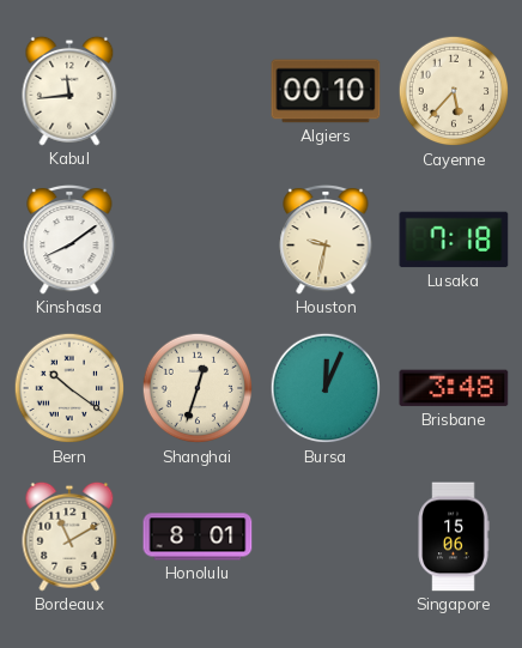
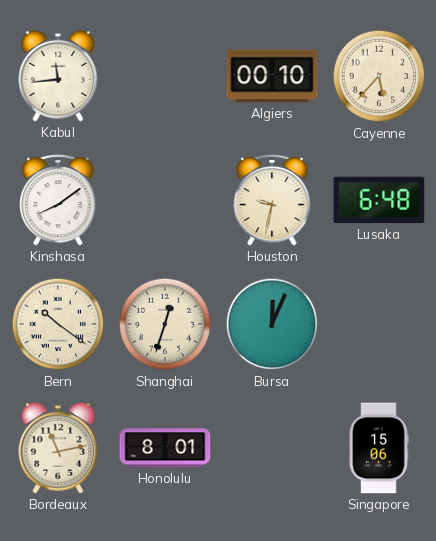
Lusaka: 7:18 -> 6:48
Brisbane: 3:48 -> none
Bordeaux: 11:10 -> 11:13
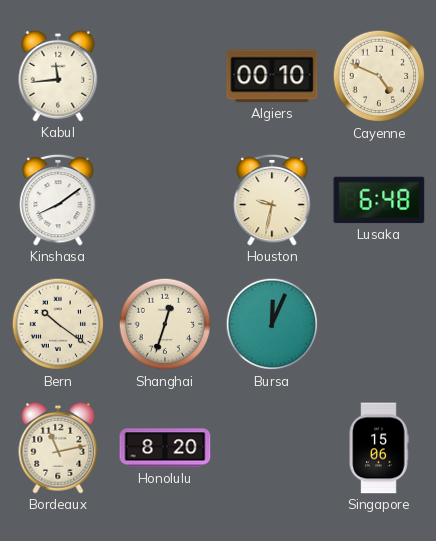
Cayenne: 5:37 -> 4:49
Honolulu: 8:01 -> 8:20
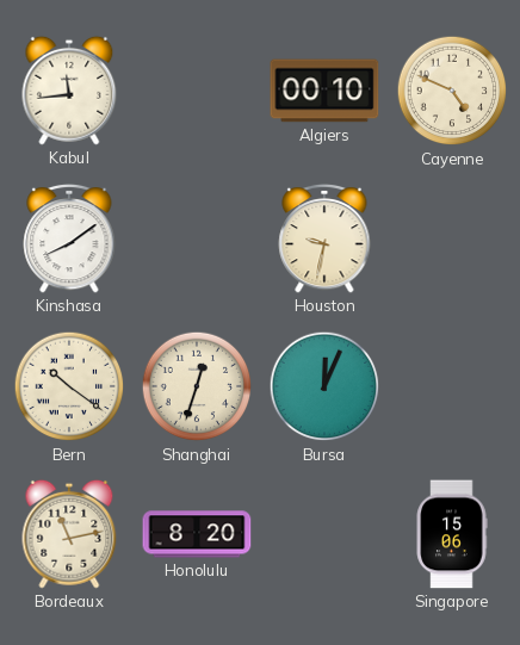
Lusaka: 6:48 -> none
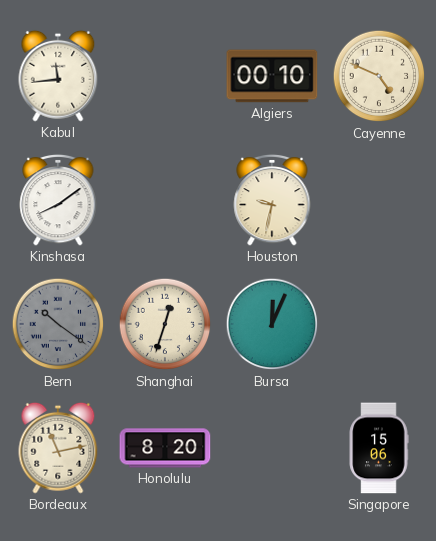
Bern dial: cream -> grey
